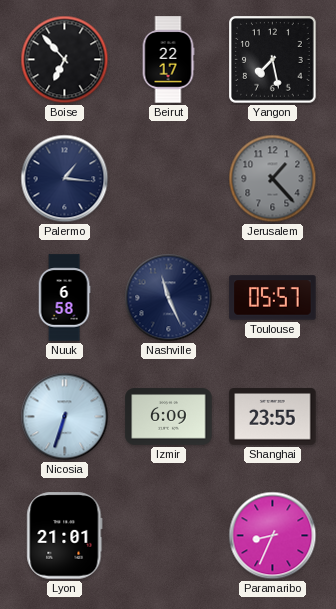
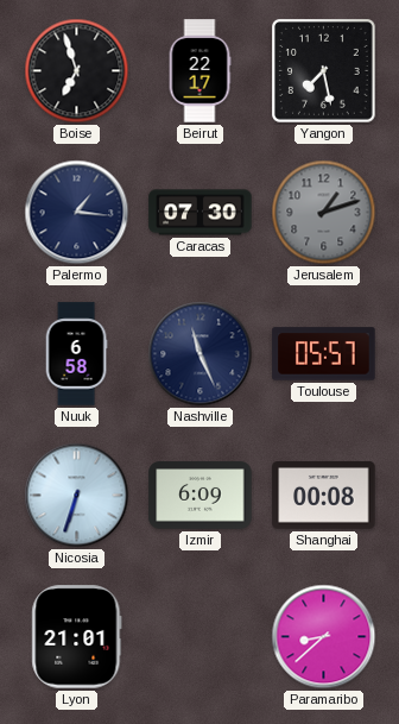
Boise: 6:53 -> 6:57
Caracas: none -> 07:30
Jerusalem: 1:23 -> 1:12
Shanghai: 23:55 -> 00:08
Paramaribo: 8:34 -> 8:38
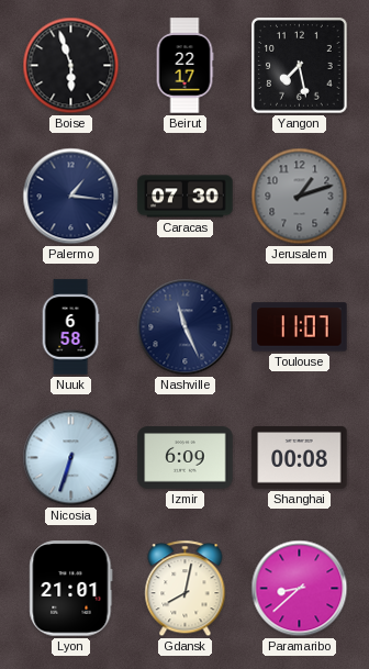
Boise: 6:57 -> 5:57
Toulouse: 05:57 -> 11:07
Gdansk: none -> 8:02
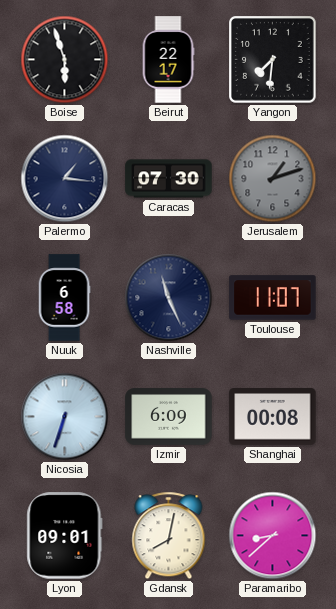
Yangon: 7:28 -> 7:31
Lyon: 21:01 -> 09:01
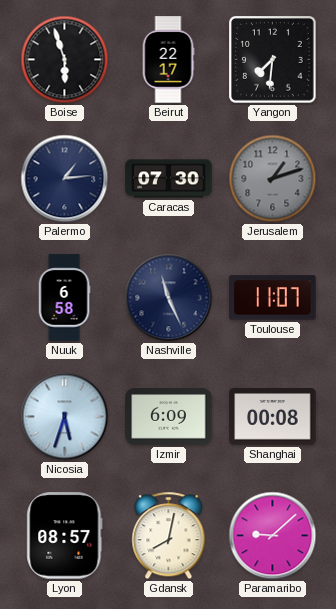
Palermo: 1:16 -> 1:14
Nicosia: 6:33 -> 5:33
Lyon: 09:01 -> 08:57
Paramaribo: 8:38 -> 9:08
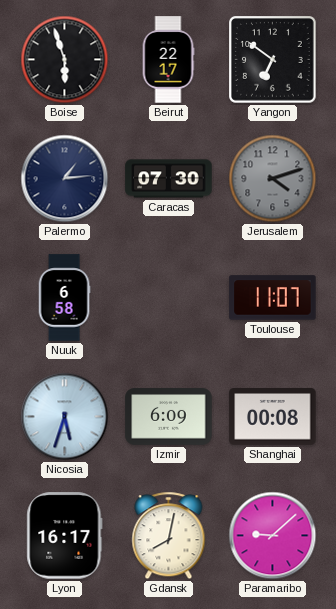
Yangon: 7:31 -> 6:51
Jerusalem: 1:12 -> 4:12
Nashville: 11:26 -> none
Lyon: 08:57 -> 16:17
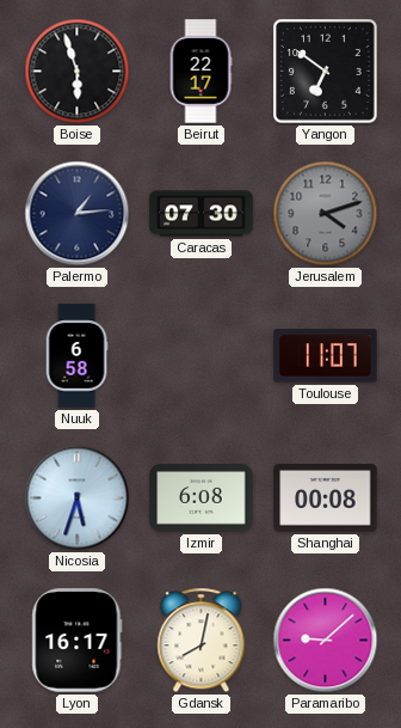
Izmir: 6:09 -> 6:08
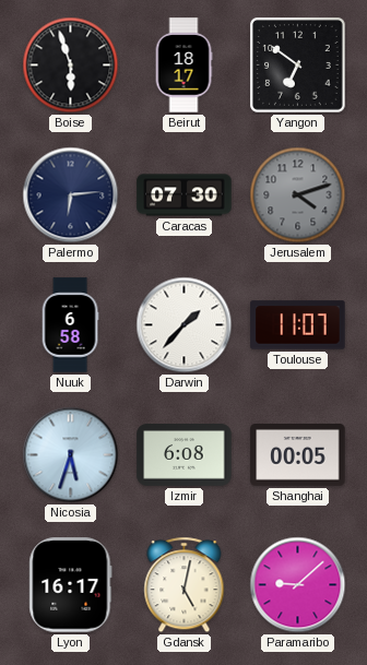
Beirut: 22:17 -> 18:17
Palermo: 1:14 -> 6:14
Darwin: none -> 1:37
Shanghai: 00:08 -> 00:05
Gdansk: 8:02 -> 5:02
